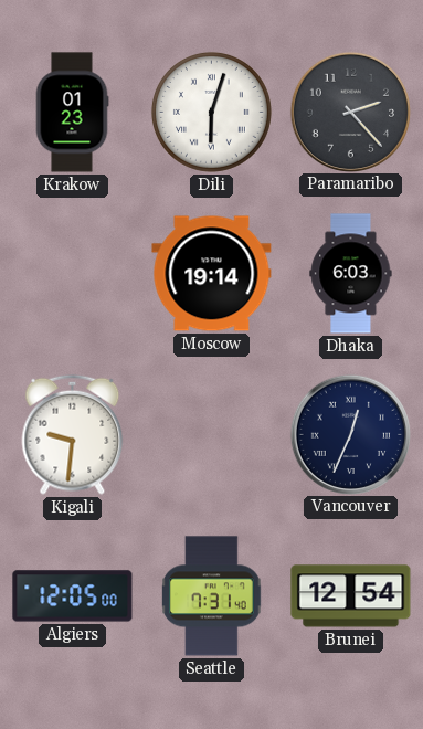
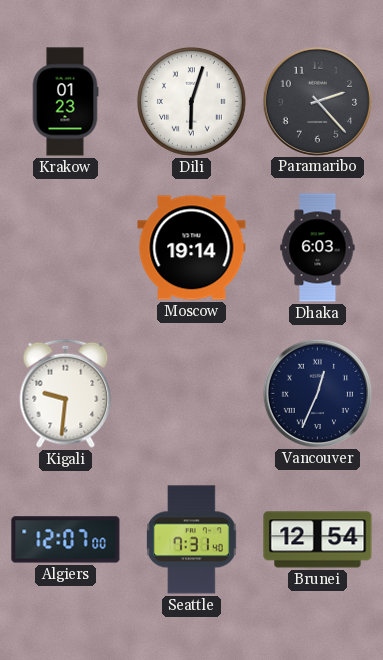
Algiers: 12:05 -> 12:07
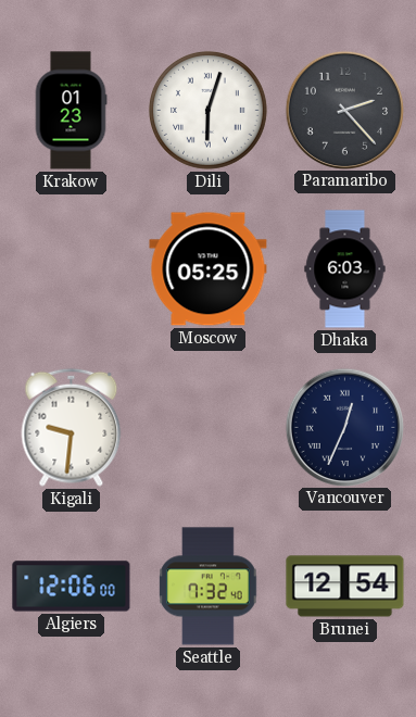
Moscow: 19:14 -> 05:25
Algiers: 12:07 -> 12:06
Seattle: 7:31 -> 7:32
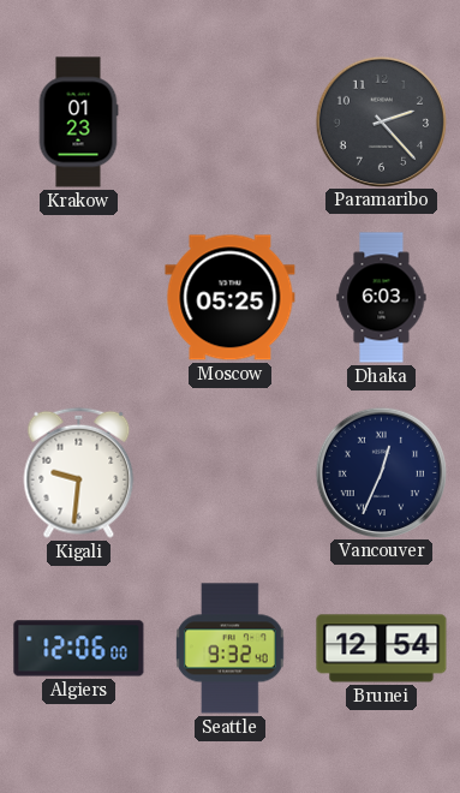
Dili: 6:03 -> none
Seattle: 7:32 -> 9:32
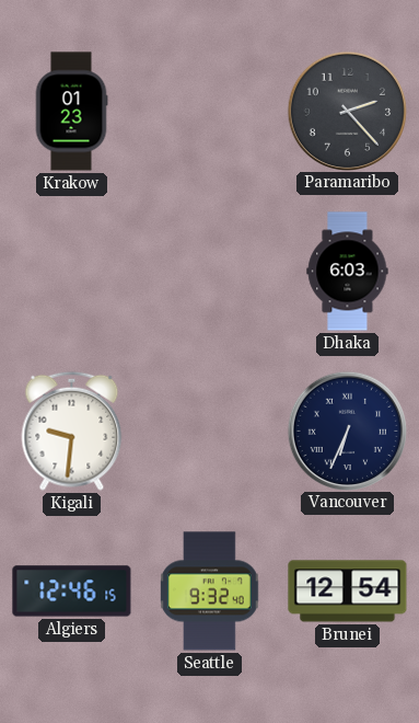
Moscow: 05:25 -> none
Vancouver: 12:34 -> 6:34
Algiers: 12:06 -> 12:46
